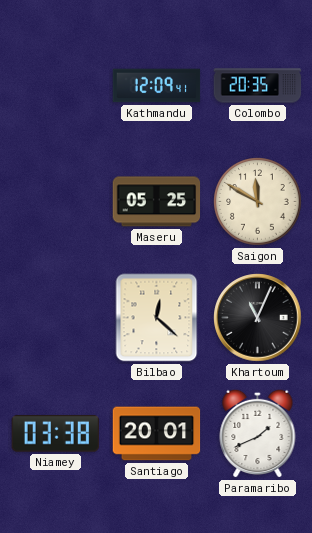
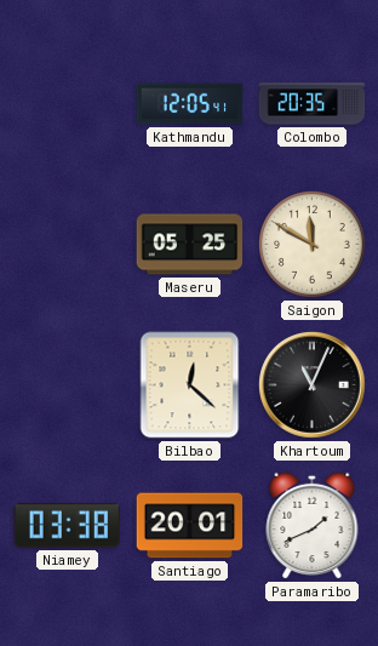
Kathmandu: 12:09 -> 12:05
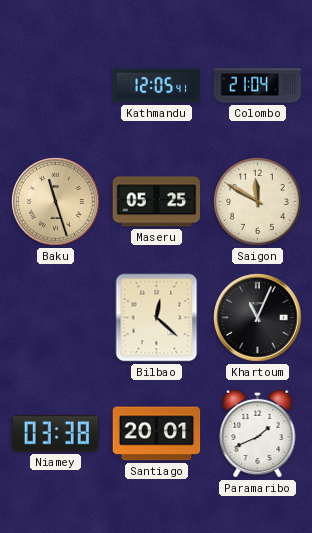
Colombo: 20:35 -> 21:04
Baku: none -> 11:27
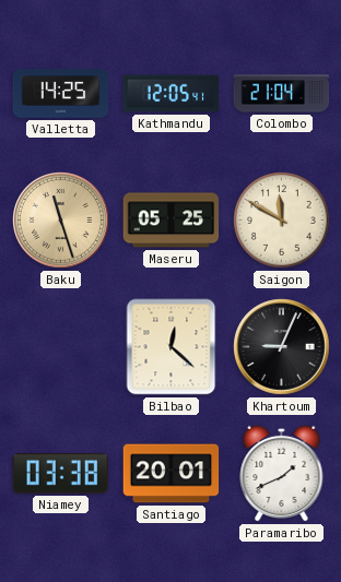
Valletta: none -> 14:25
Khartoum: 11:04 -> 9:04
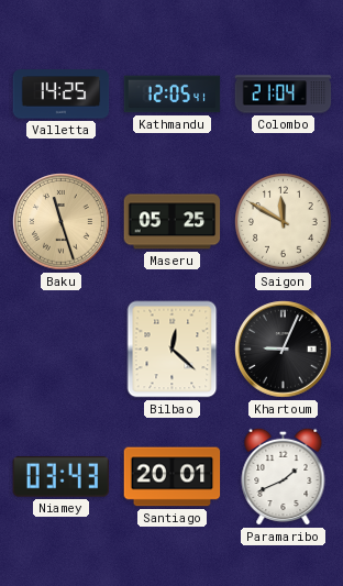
Niamey: 03:38 -> 03:43
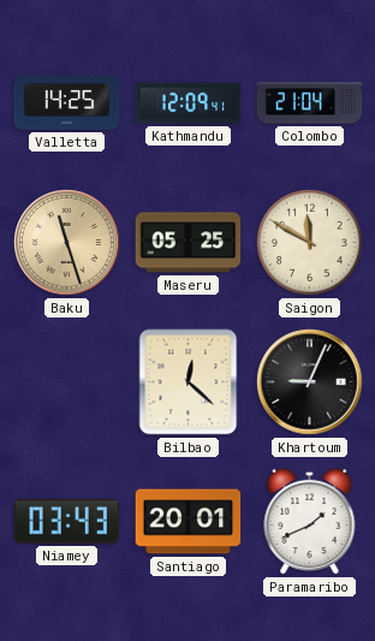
Kathmandu: 12:05 -> 12:09
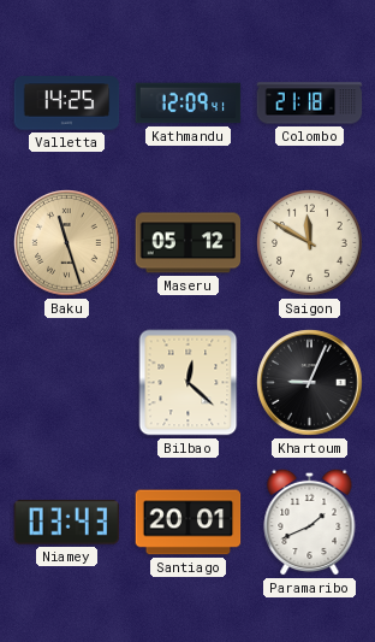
Colombo: 21:04 -> 21:18
Maseru: 05:25 -> 05:12
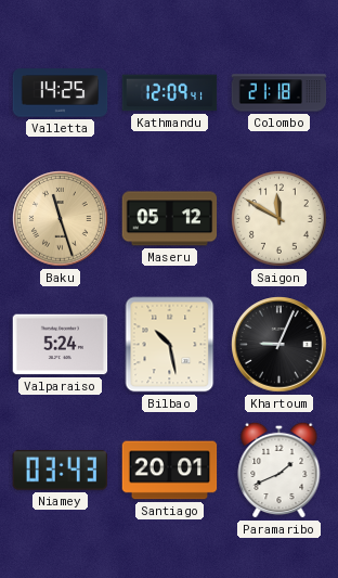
Valparaiso: none -> 5:24
Bilbao: 12:22 -> 10:28
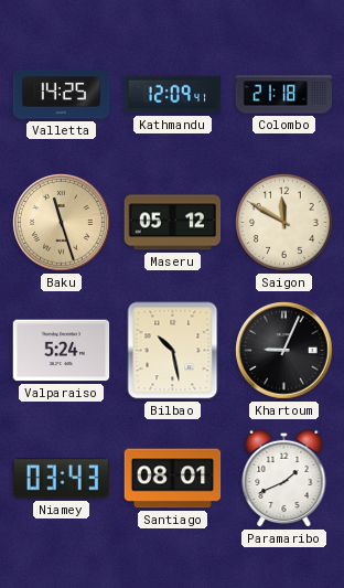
Santiago: 20:01 -> 08:01
